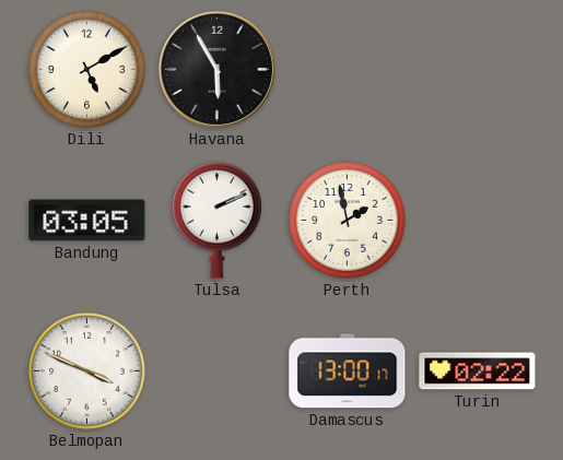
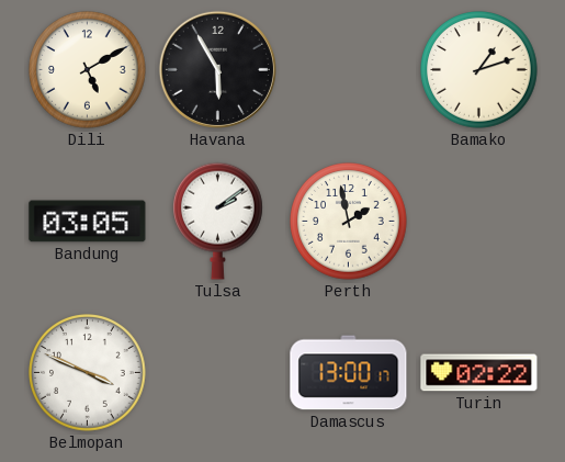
Bamako: none -> 1:12
Tulsa: 2:11 -> 2:09
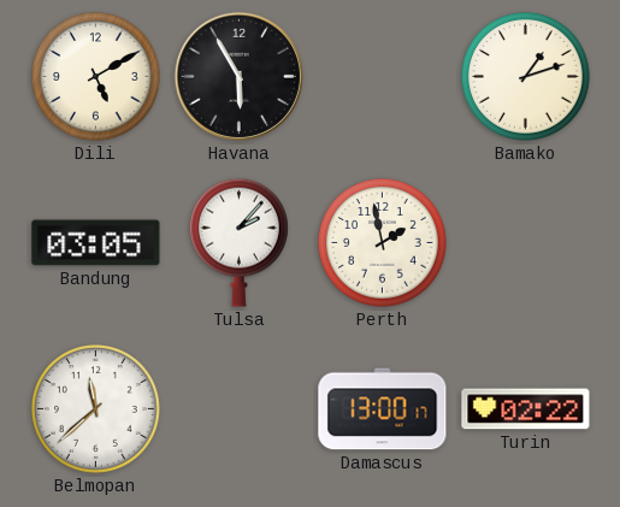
Tulsa: 2:09 -> 2:07
Belmopan: 3:49 -> 11:38
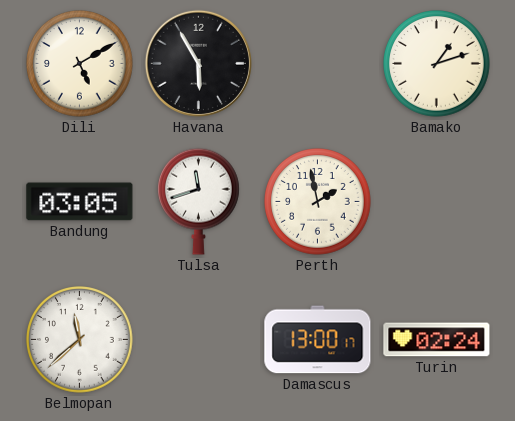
Tulsa: 2:07 -> 11:42
Turin: 02:22 -> 02:24
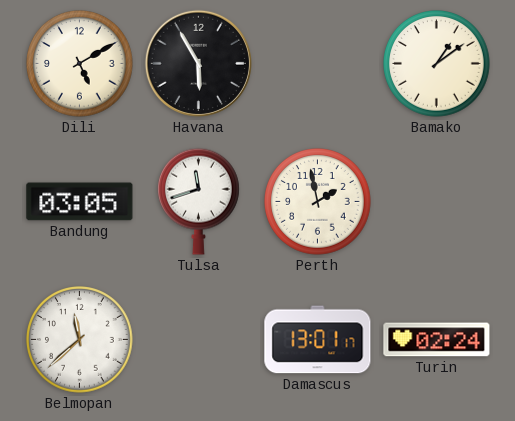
Bamako: 1:12 -> 1:09
Damascus: 13:00 -> 13:01
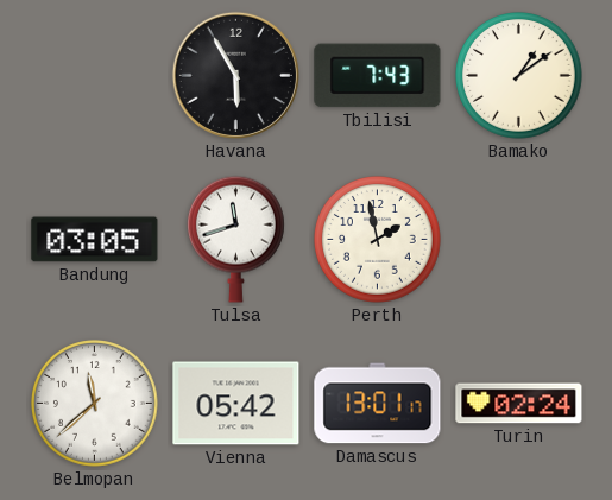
Dili: 5:10 -> none
Tbilisi: none -> 7:43
Vienna: none -> 05:42
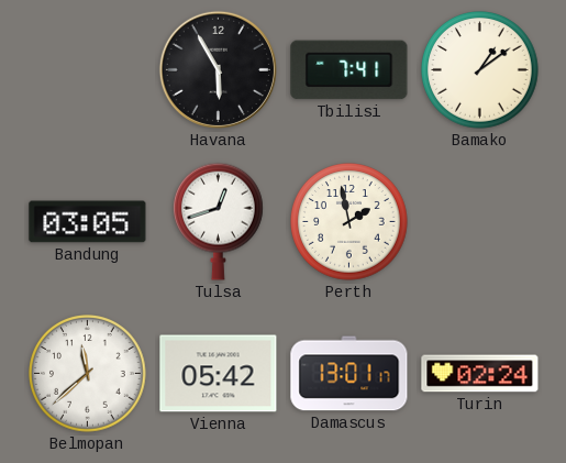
Tbilisi: 7:43 -> 7:41
Tulsa: 11:42 -> 12:42
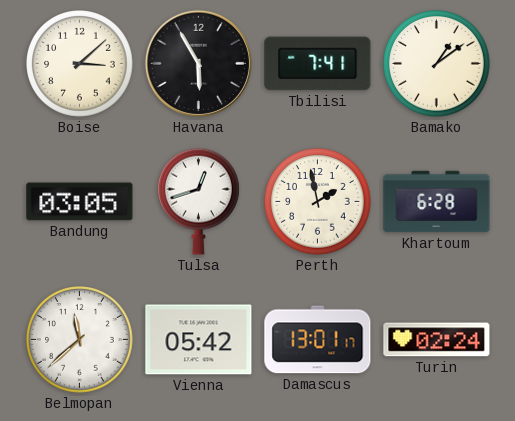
Boise: none -> 3:08
Khartoum: none -> 6:28
